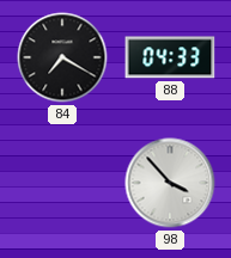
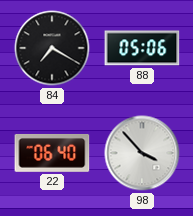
88: 04:33 -> 05:06
22: none -> 06:40
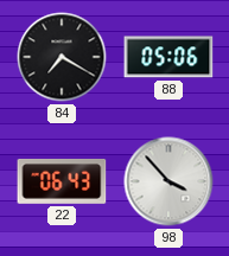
22: 06:40 -> 06:43
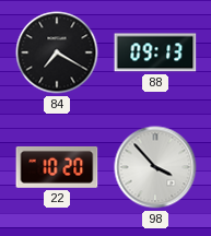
88: 05:06 -> 09:13
22: 06:43 -> 10:20
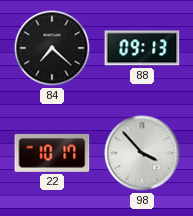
84: 7:20 -> 7:22
22: 10:20 -> 10:17
